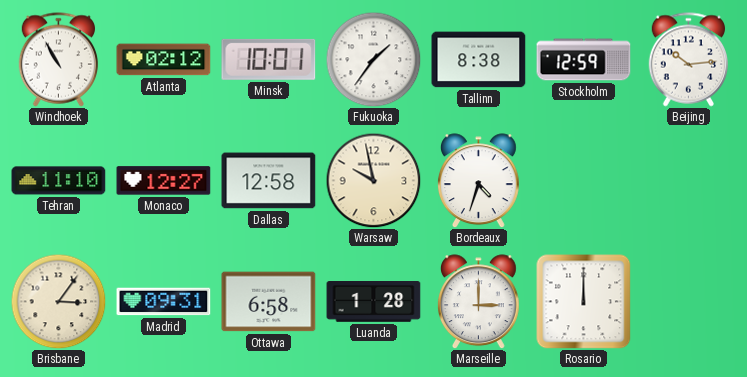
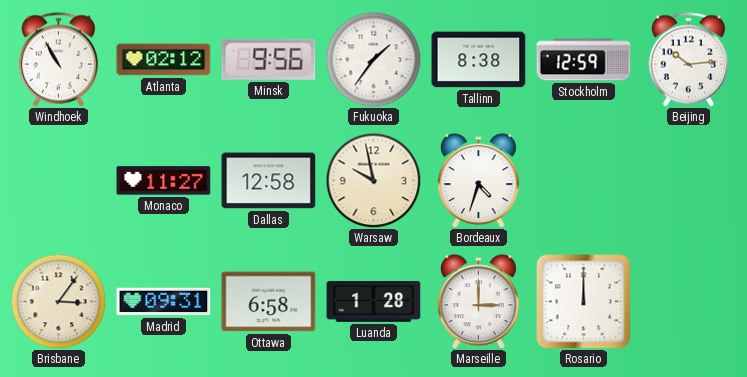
Minsk: 10:01 -> 9:56
Tehran: 11:10 -> none
Monaco: 12:27 -> 11:27
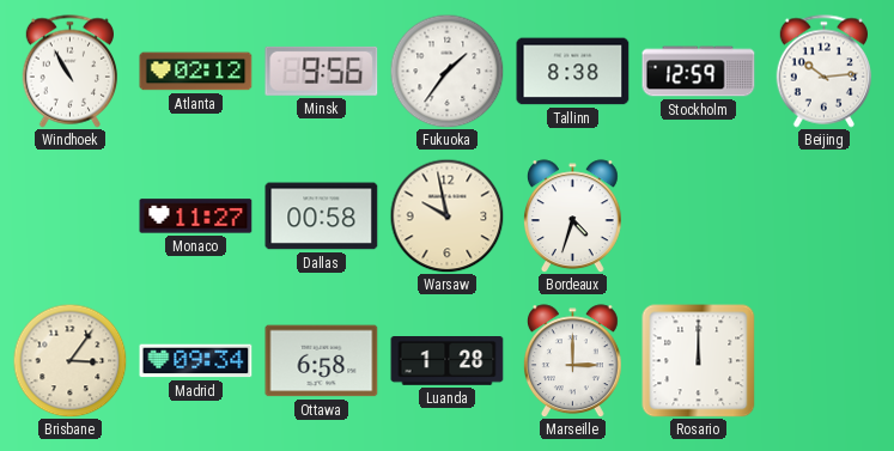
Dallas: 12:58 -> 00:58
Madrid: 09:31 -> 09:34
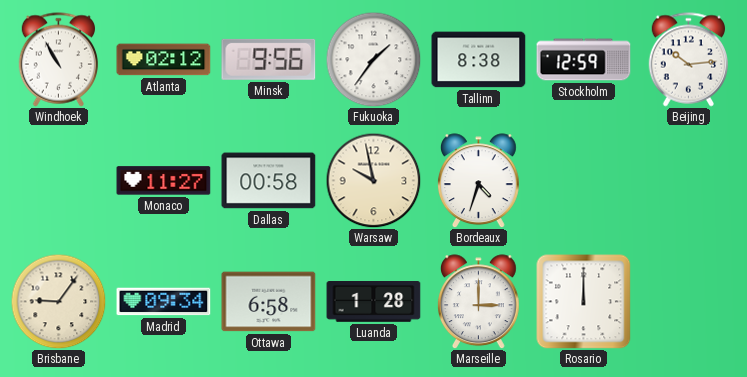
Brisbane: 3:06 -> 9:06
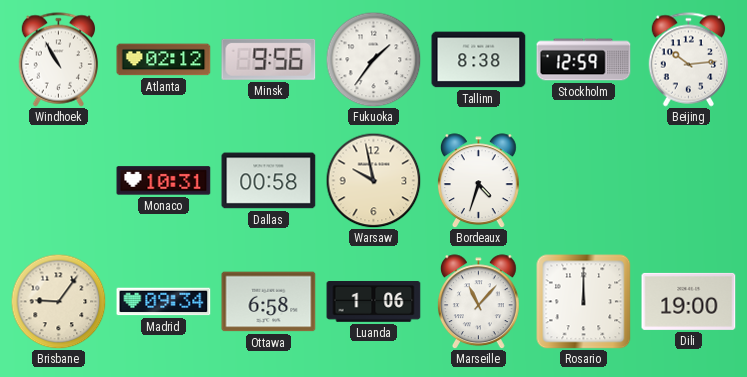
Monaco: 11:27 -> 10:31
Luanda: 1:28 -> 1:06
Marseille: 3:00 -> 11:07
Dili: none -> 19:00
